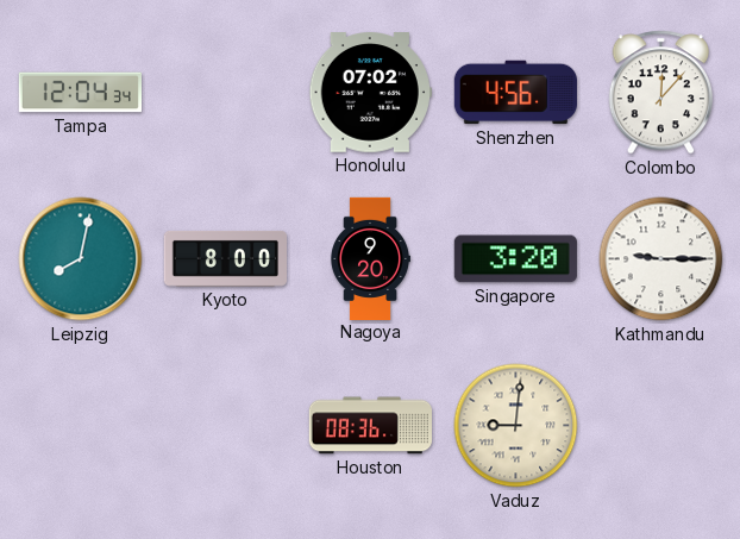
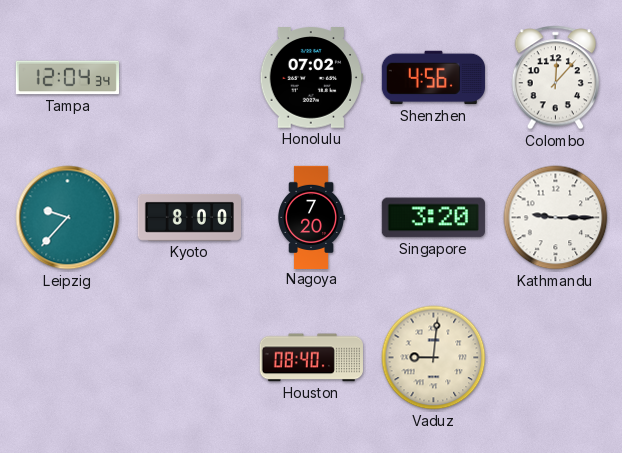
Leipzig: 8:02 -> 9:37
Nagoya: 9:20 -> 7:20
Houston: 08:36 -> 08:40
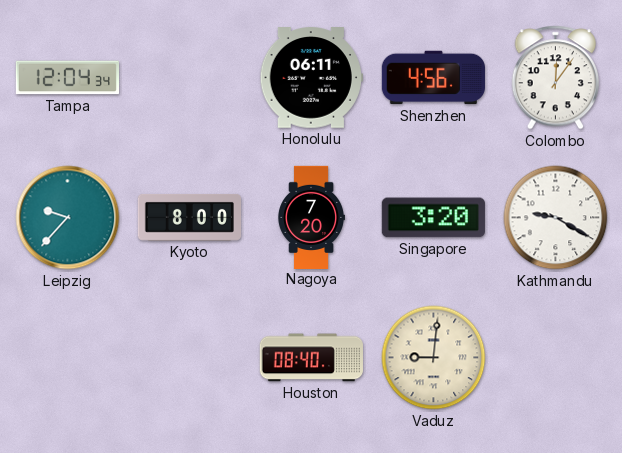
Honolulu: 07:02 -> 06:11
Colombo: 12:07 -> 12:06
Kathmandu: 9:15 -> 9:20
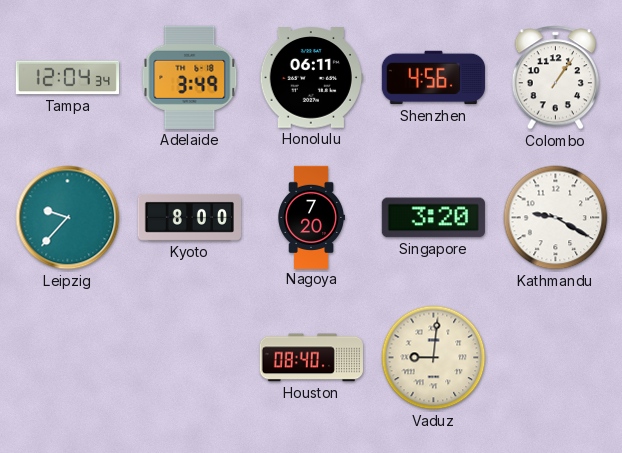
Adelaide: none -> 3:49
Colombo: 12:06 -> 1:06
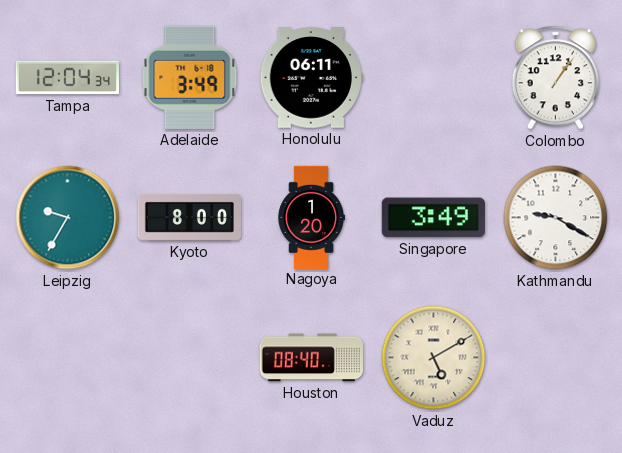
Shenzhen: 4:56 -> none
Leipzig: 9:37 -> 9:35
Nagoya: 7:20 -> 1:20
Singapore: 3:20 -> 3:49
Vaduz: 9:01 -> 5:10
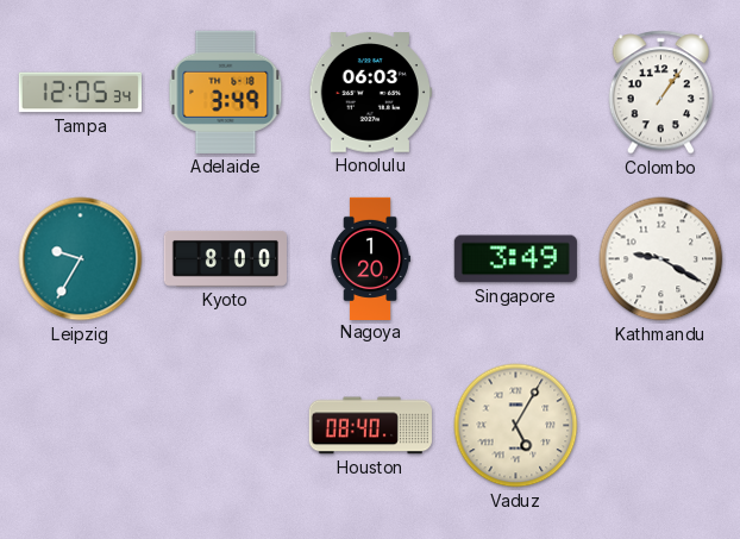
Tampa: 12:04 -> 12:05
Honolulu: 06:11 -> 06:03
Vaduz: 5:10 -> 5:05
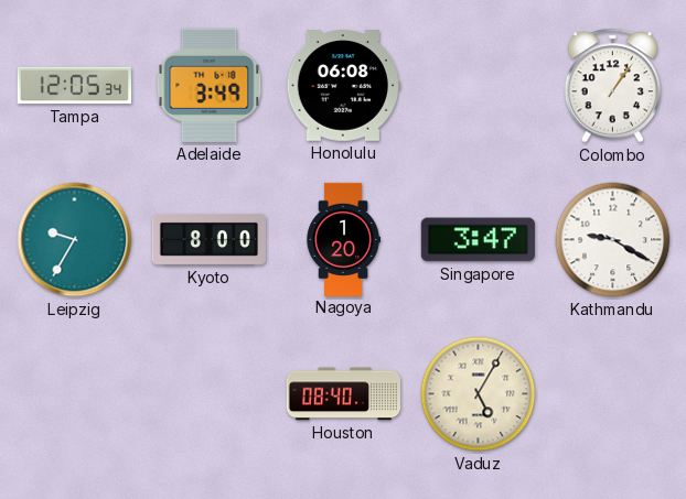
Honolulu: 06:03 -> 06:08
Singapore: 3:49 -> 3:47
